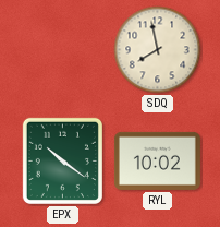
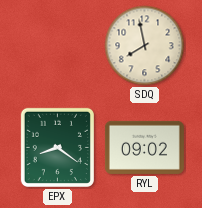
EPX: 10:21 -> 8:21
RYL: 10:02 -> 09:02
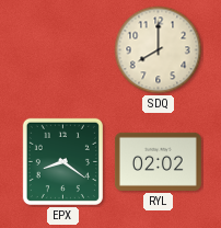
SDQ: 7:58 -> 8:00
RYL: 09:02 -> 02:02
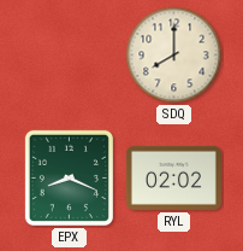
EPX: 8:21 -> 8:19
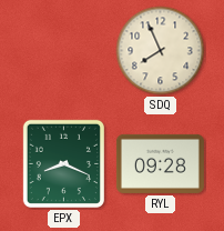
SDQ: 8:00 -> 7:56
RYL: 02:02 -> 09:28
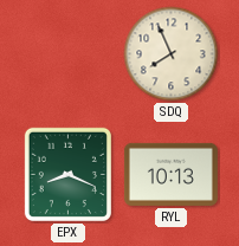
RYL: 09:28 -> 10:13
